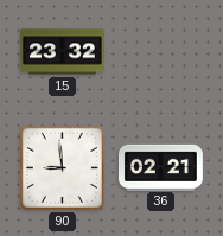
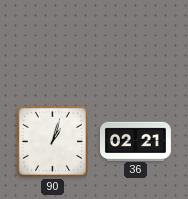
15: 23:32 -> none
90: 8:59 -> 1:03
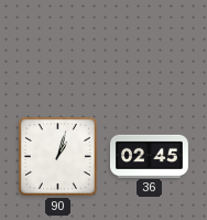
36: 02:21 -> 02:45
